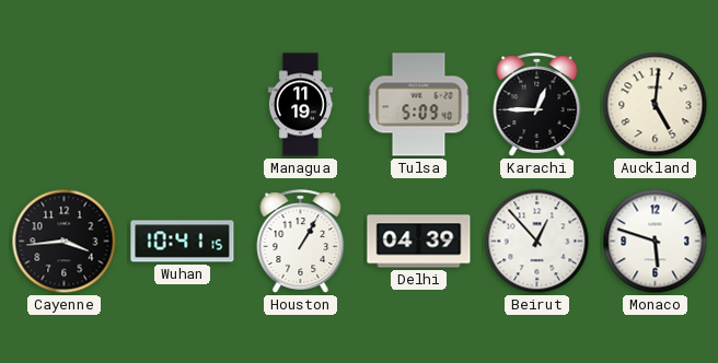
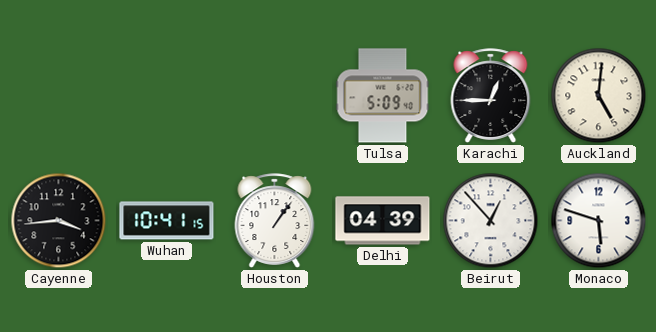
Managua: 11:19 -> none
Houston: 1:05 -> 1:06
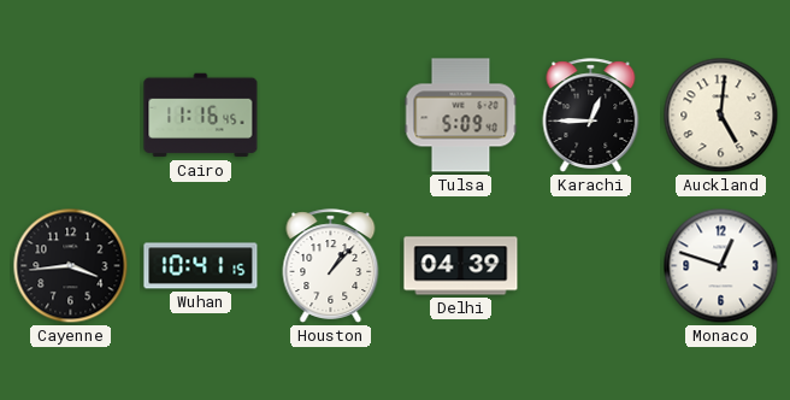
Cairo: none -> 11:16
Houston: 1:06 -> 1:07
Beirut: 12:53 -> none
Monaco: 5:48 -> 12:48
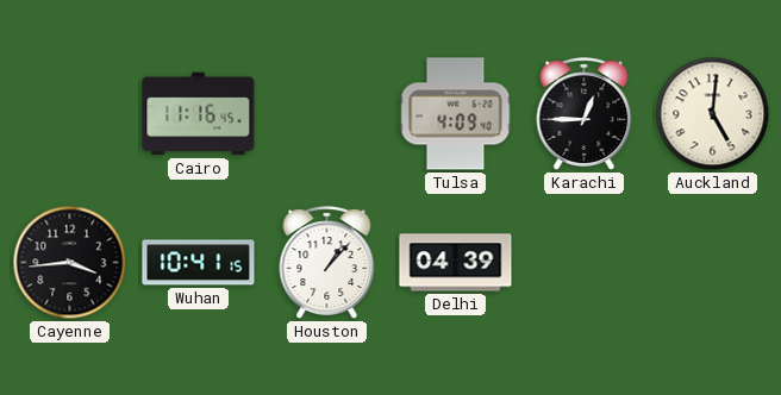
Tulsa: 5:09 -> 4:09
Monaco: 12:48 -> none
